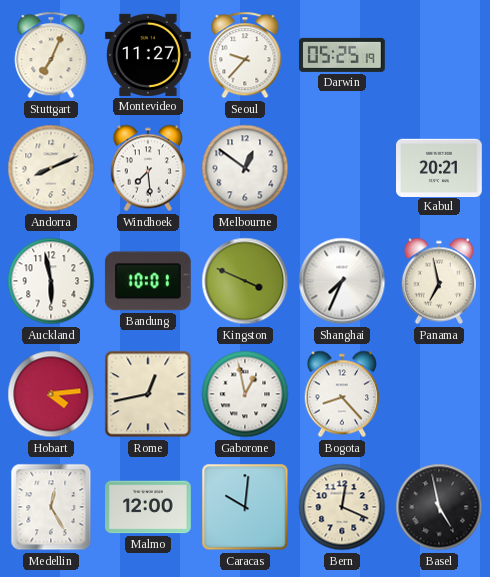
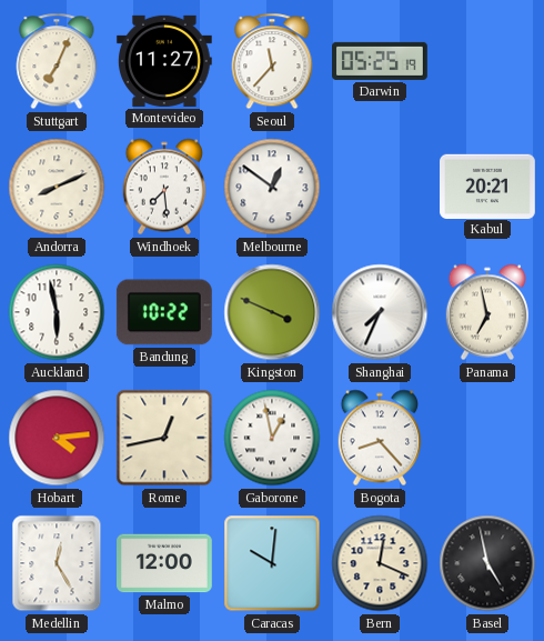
Seoul: 9:37 -> 11:37
Bandung: 10:01 -> 10:22
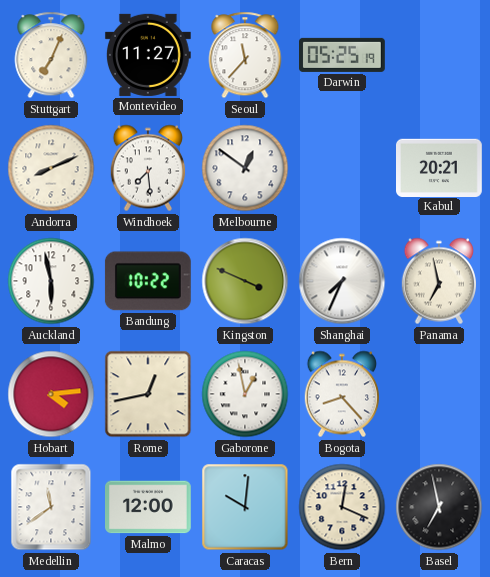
Medellin: 12:25 -> 11:39
Basel: 4:58 -> 6:58
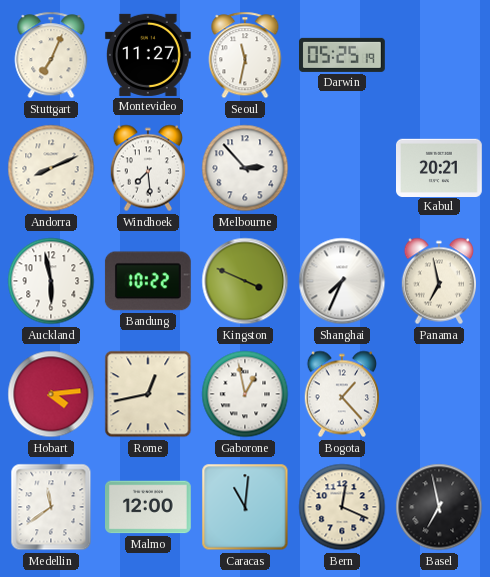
Seoul: 11:37 -> 11:32
Melbourne: 12:51 -> 2:53
Bogota: 8:23 -> 1:23
Caracas: 10:01 -> 11:01
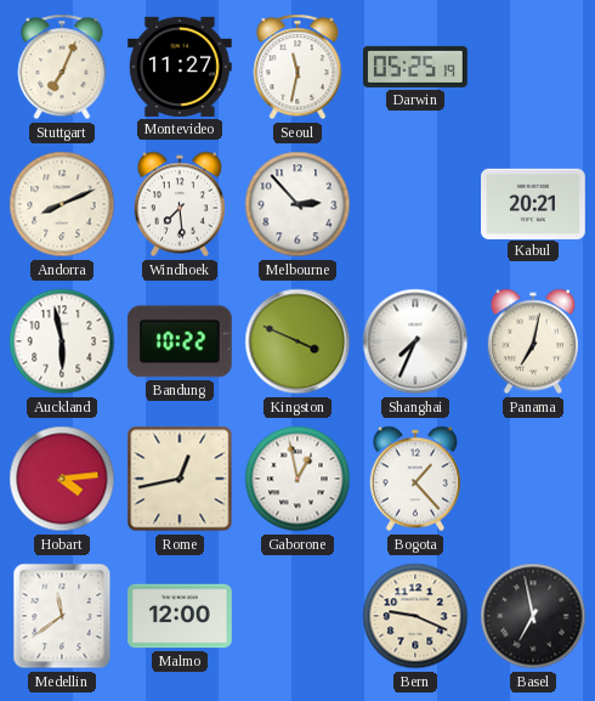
Panama: 6:58 -> 7:02
Caracas: 11:01 -> none
Bern: 12:19 -> 9:19
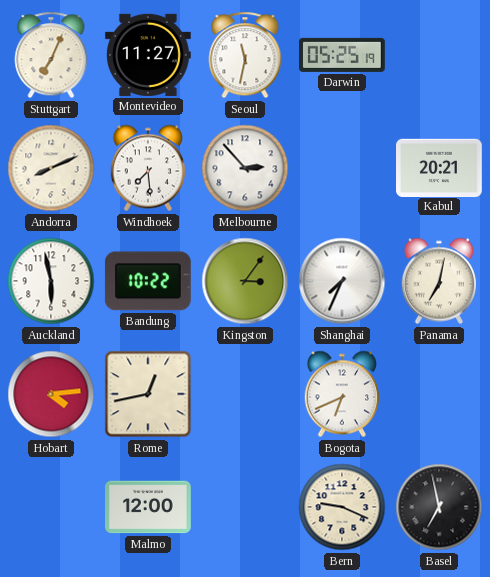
Kingston: 3:49 -> 3:06
Gaborone: 12:58 -> none
Bogota: 1:23 -> 6:41
Medellin: 11:39 -> none
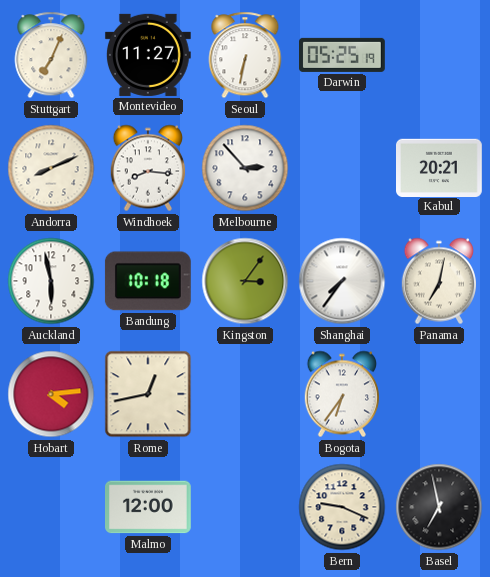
Seoul: 11:32 -> 6:32
Windhoek: 7:29 -> 8:16
Bandung: 10:22 -> 10:18
Shanghai: 7:34 -> 7:36
Bogota: 6:41 -> 6:36
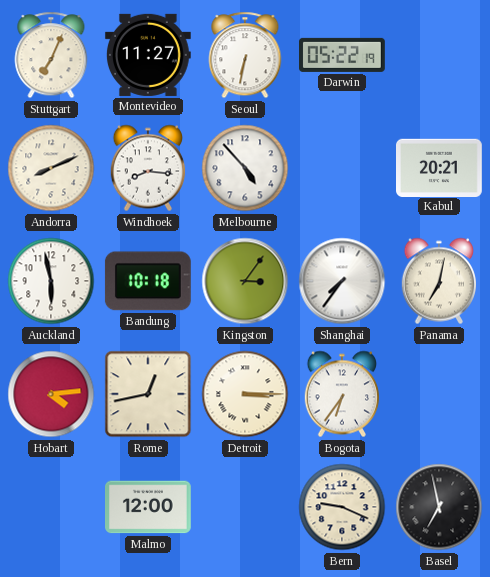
Darwin: 05:25 -> 05:22
Melbourne: 2:53 -> 4:53
Detroit: none -> 3:15
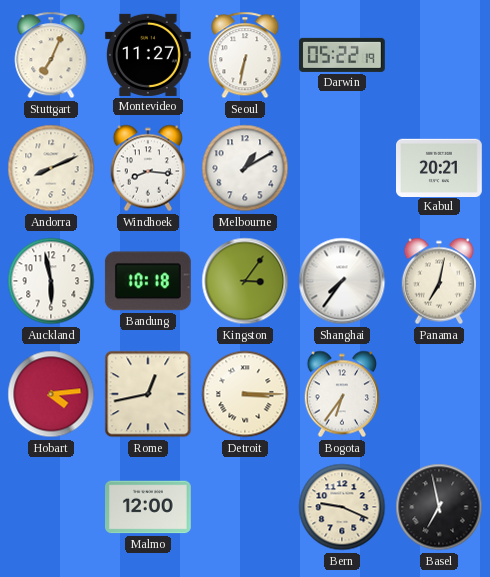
Melbourne: 4:53 -> 1:10
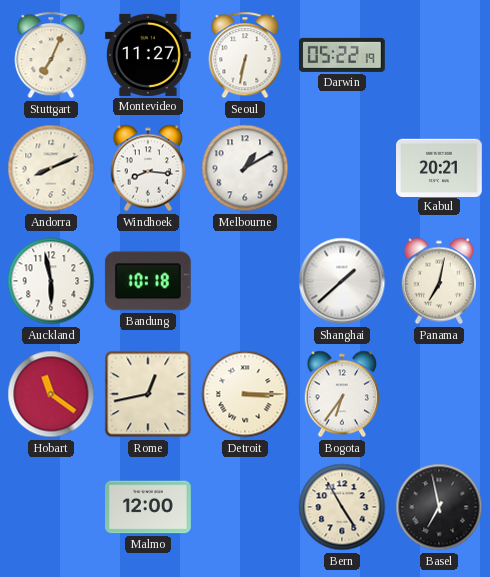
Kingston: 3:06 -> none
Shanghai: 7:36 -> 1:38
Hobart: 4:14 -> 11:21
Bern: 9:19 -> 4:55
